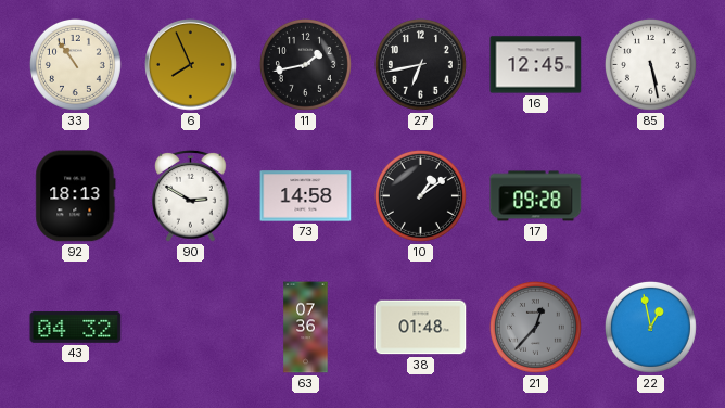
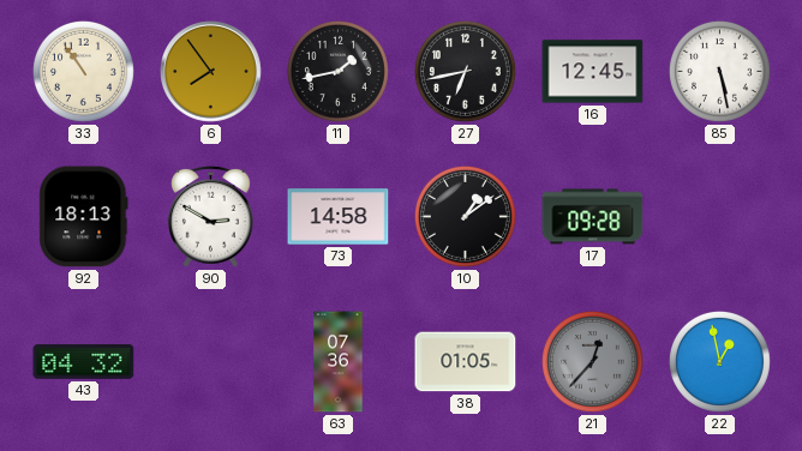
6: 7:56 -> 7:54
38: 01:48 -> 01:05
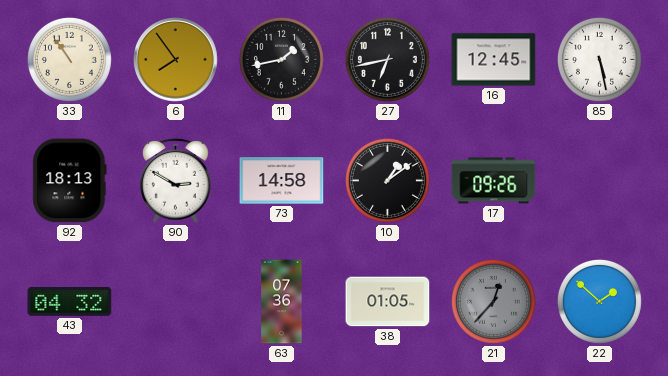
17: 09:28 -> 09:26
22: 12:58 -> 1:52
